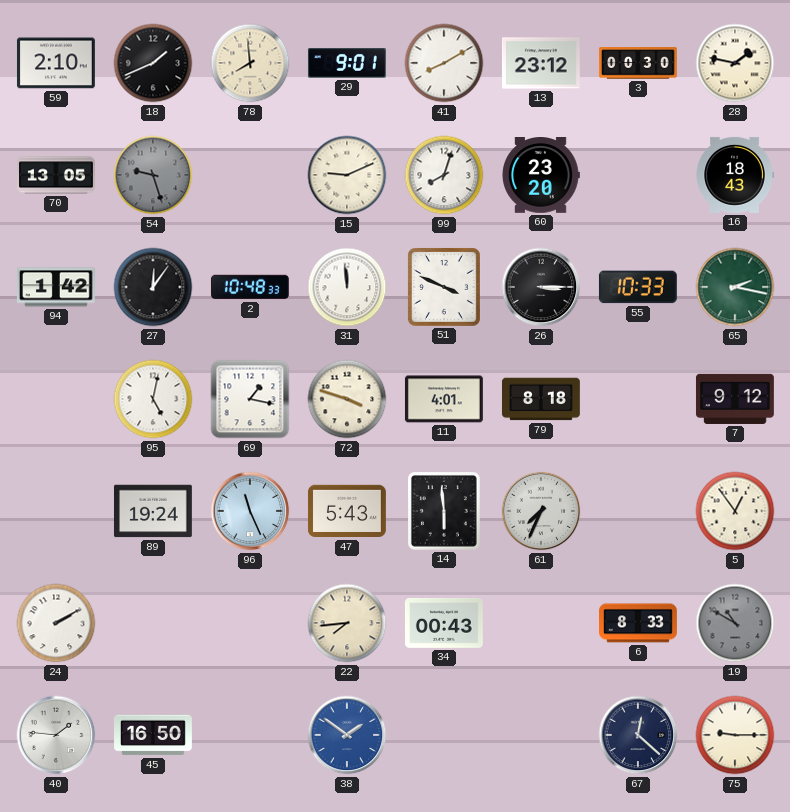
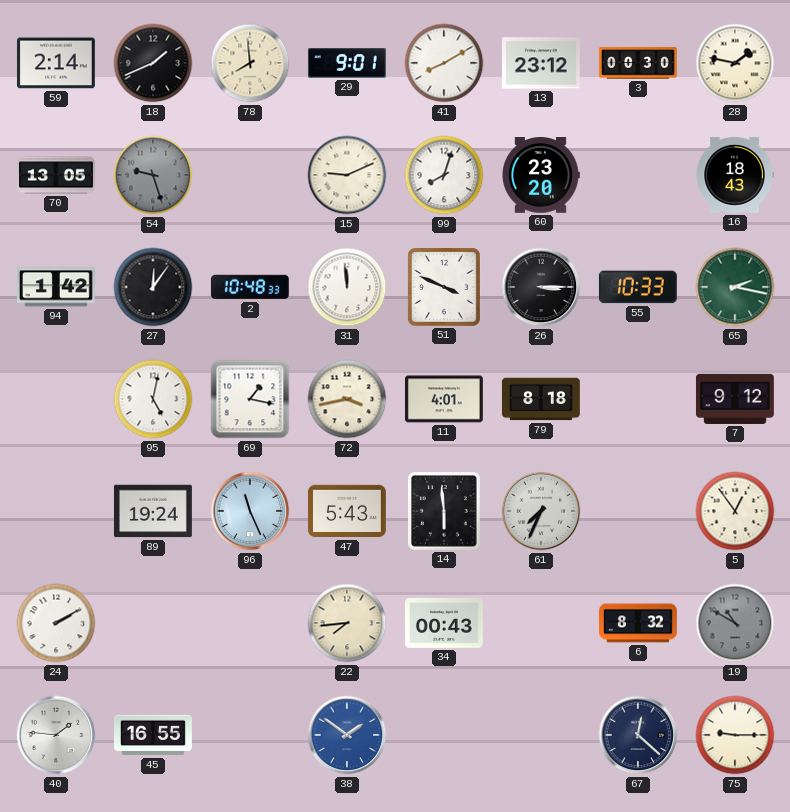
59: 2:10 -> 2:14
72: 3:48 -> 3:43
6: 8:33 -> 8:32
45: 16:50 -> 16:55
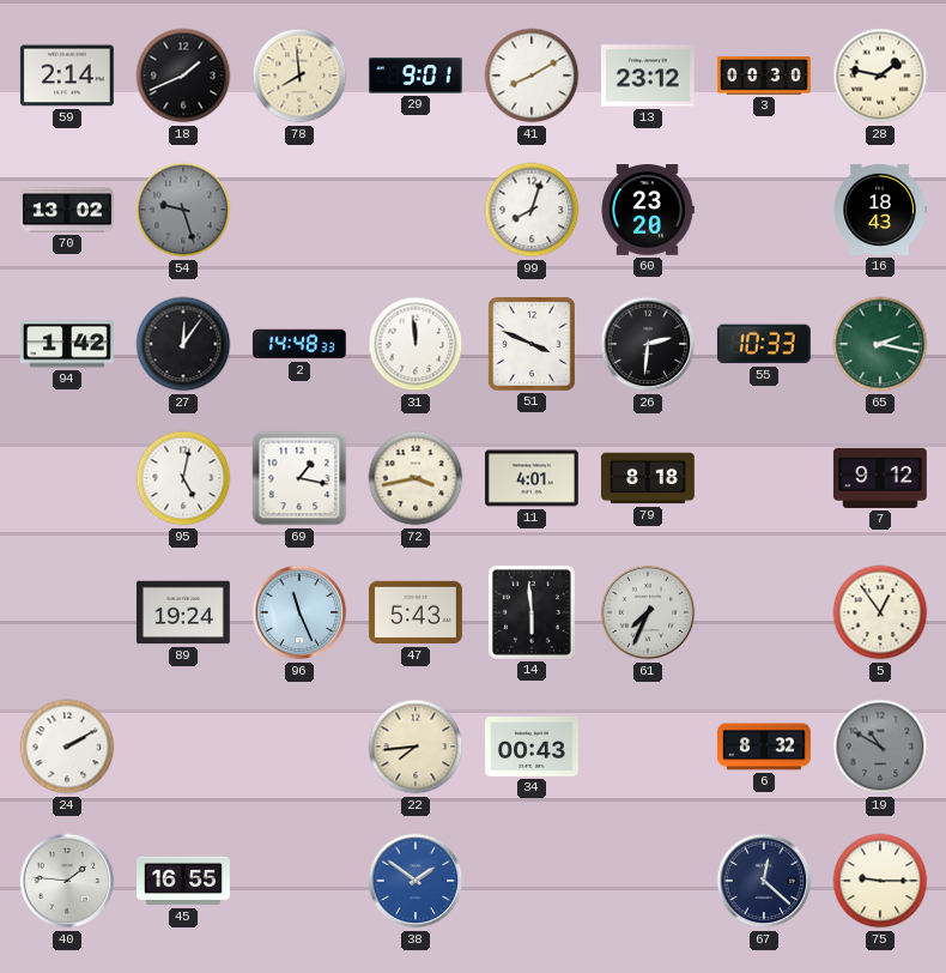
70: 13:05 -> 13:02
15: 9:11 -> none
2: 10:48 -> 14:48
26: 3:15 -> 2:31
